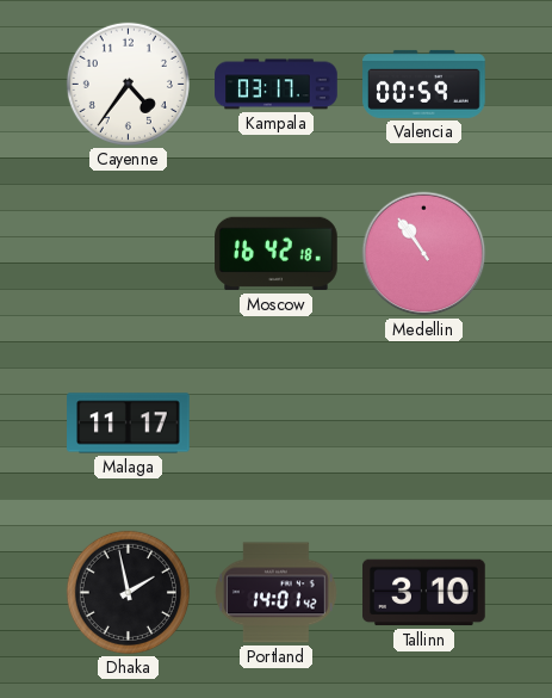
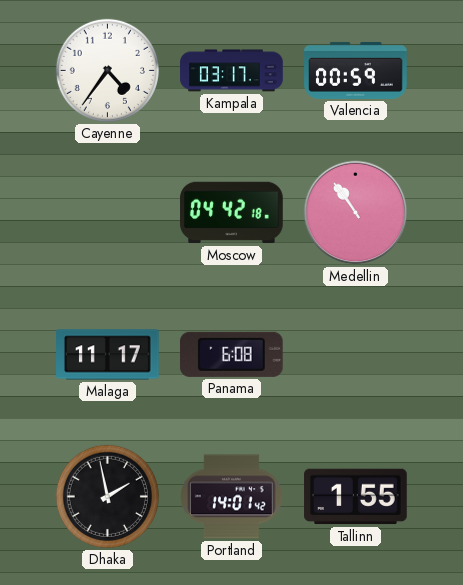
Moscow: 16:42 -> 04:42
Panama: none -> 6:08
Tallinn: 3:10 -> 1:55
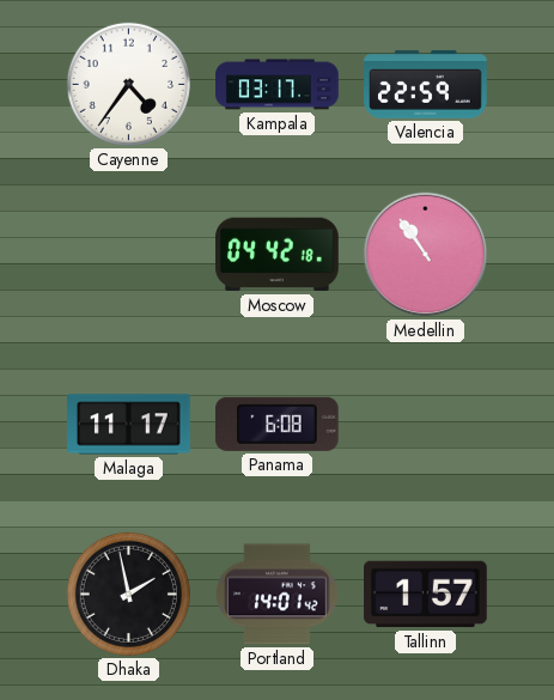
Valencia: 00:59 -> 22:59
Tallinn: 1:55 -> 1:57
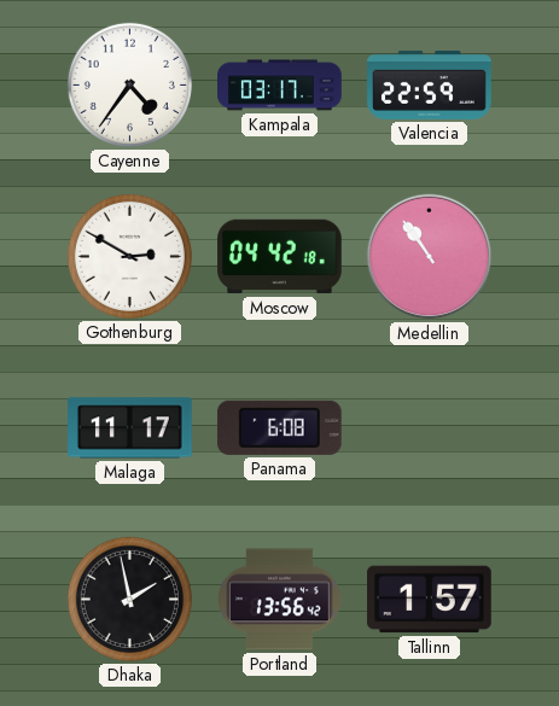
Gothenburg: none -> 2:50
Portland: 14:01 -> 13:56
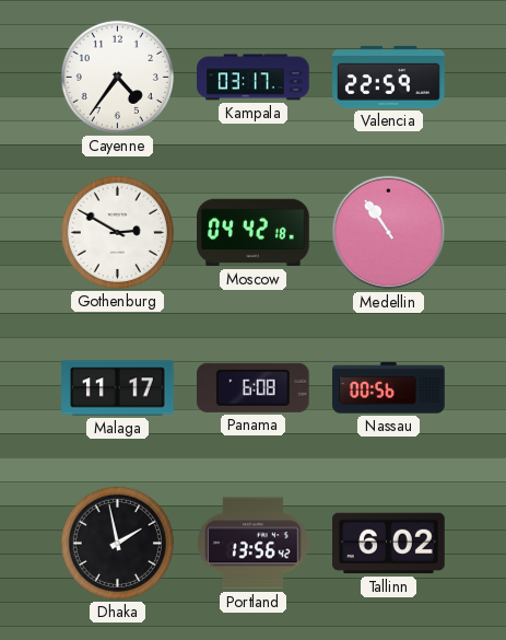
Nassau: none -> 00:56
Tallinn: 1:57 -> 6:02
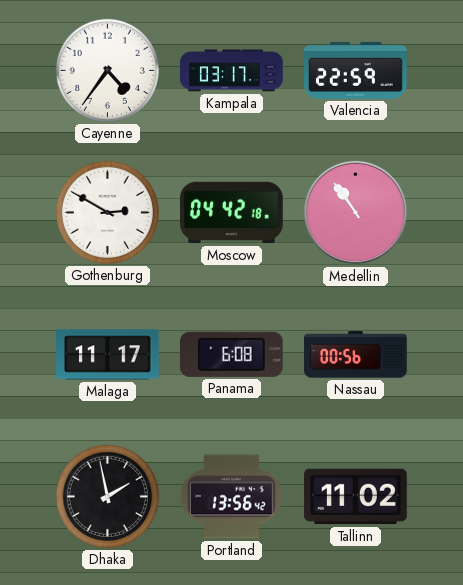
Tallinn: 6:02 -> 11:02
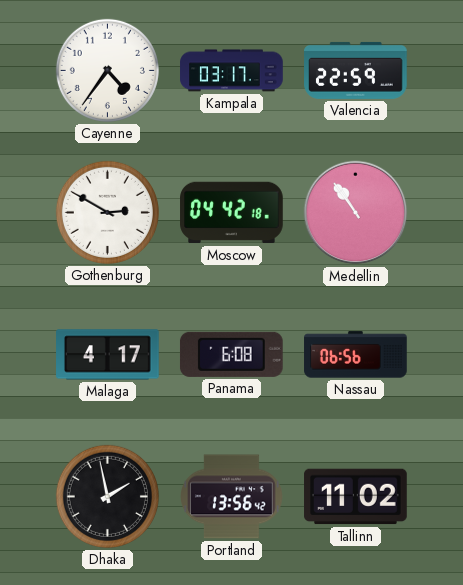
Malaga: 11:17 -> 4:17
Nassau: 00:56 -> 06:56
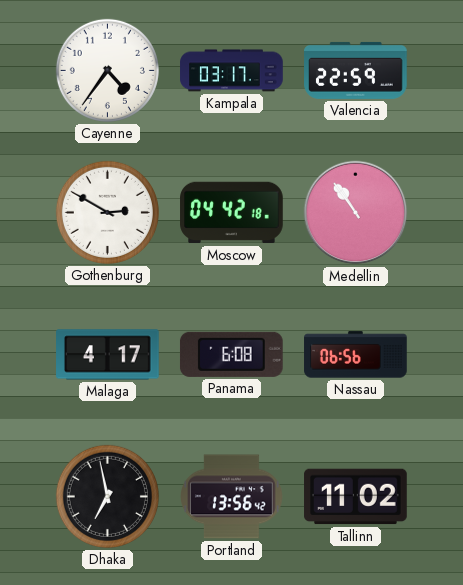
Dhaka: 1:58 -> 6:58
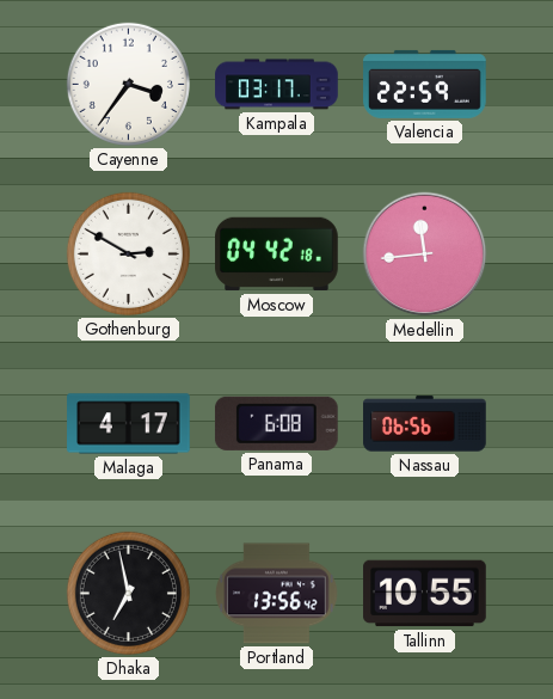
Cayenne: 4:36 -> 3:36
Medellin: 10:54 -> 11:44
Tallinn: 11:02 -> 10:55
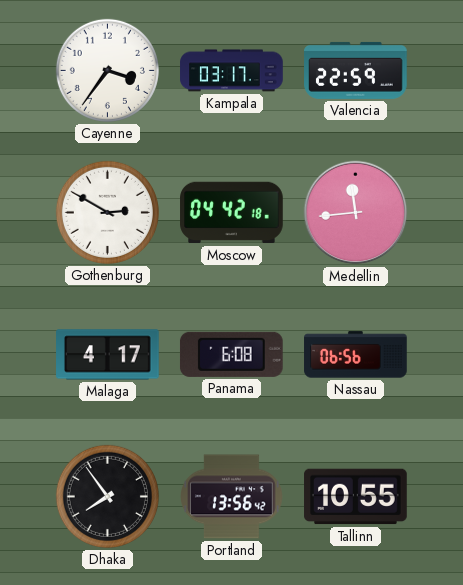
Dhaka: 6:58 -> 7:54
